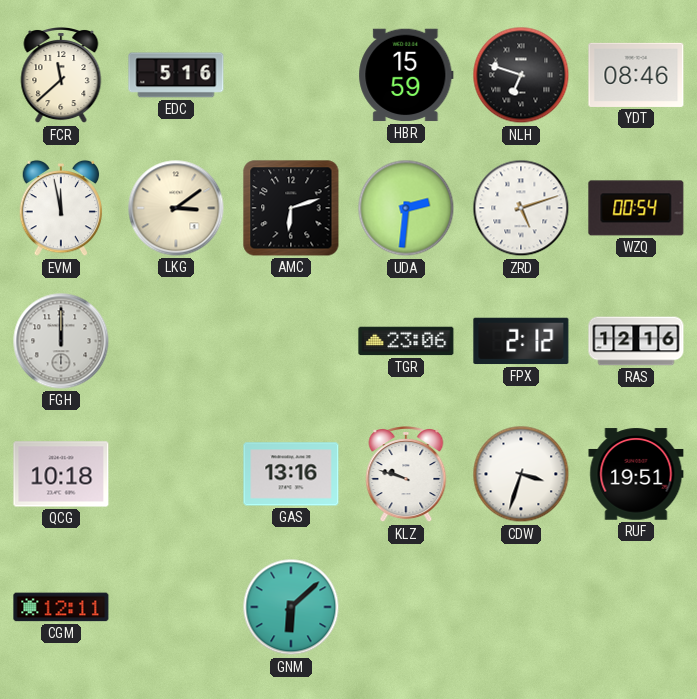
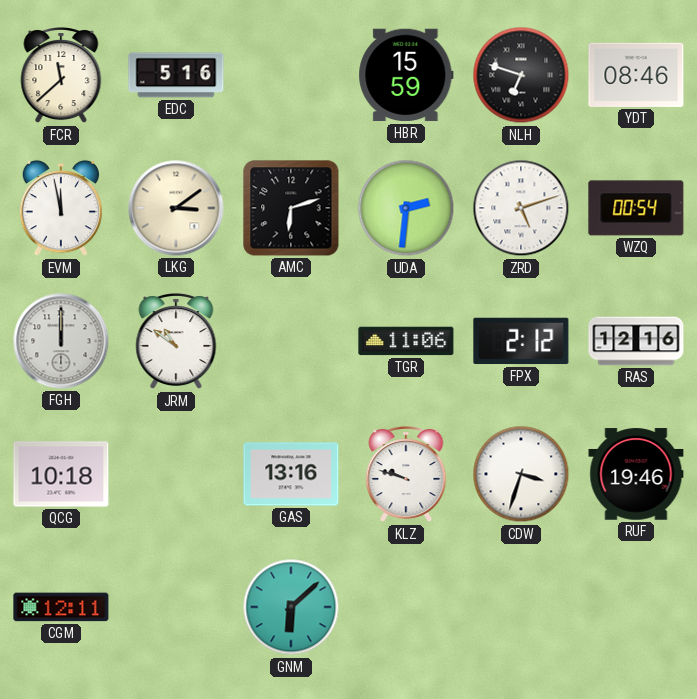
JRM: none -> 10:51
TGR: 23:06 -> 11:06
RUF: 19:51 -> 19:46
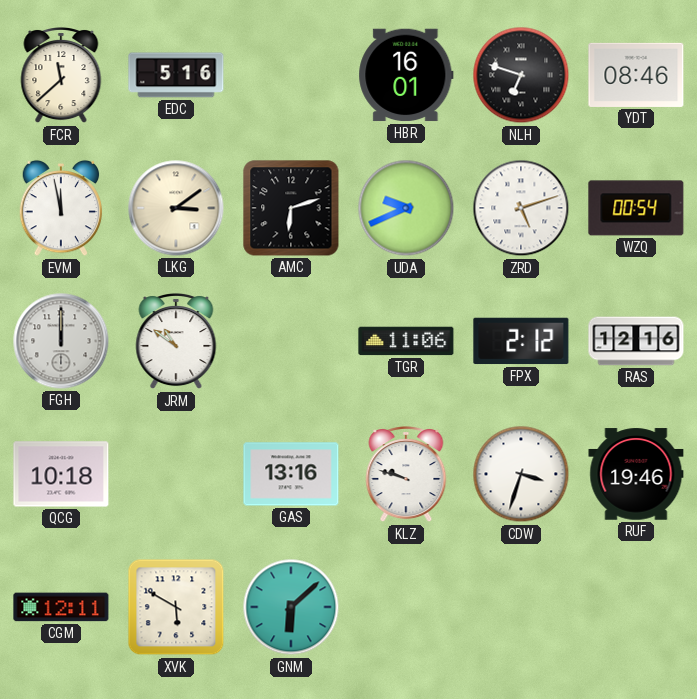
HBR: 15:59 -> 16:01
UDA: 2:31 -> 9:41
XVK: none -> 5:50
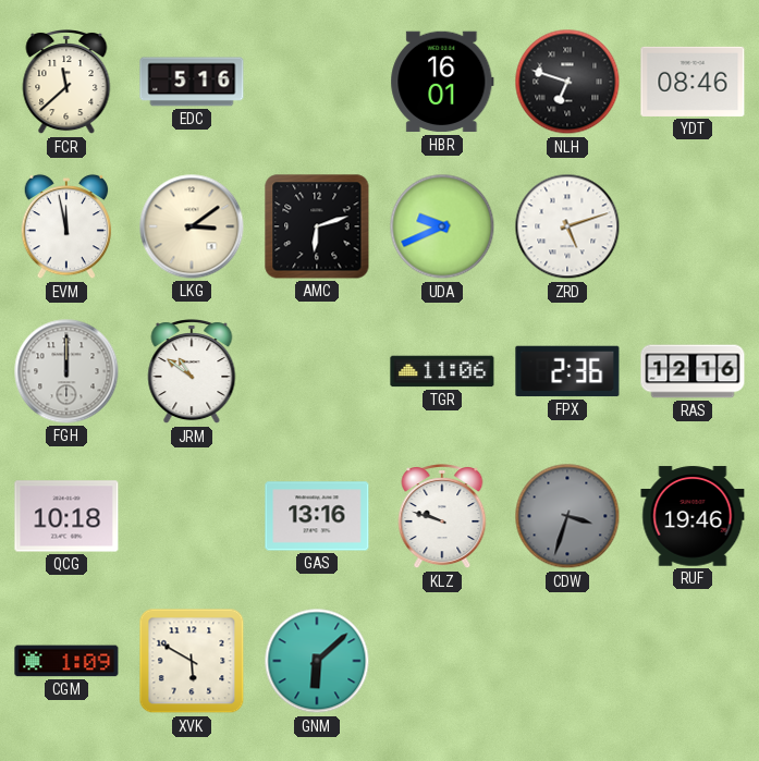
WZQ: 00:54 -> none
FPX: 2:12 -> 2:36
CDW dial: white -> grey
CGM: 12:11 -> 1:09
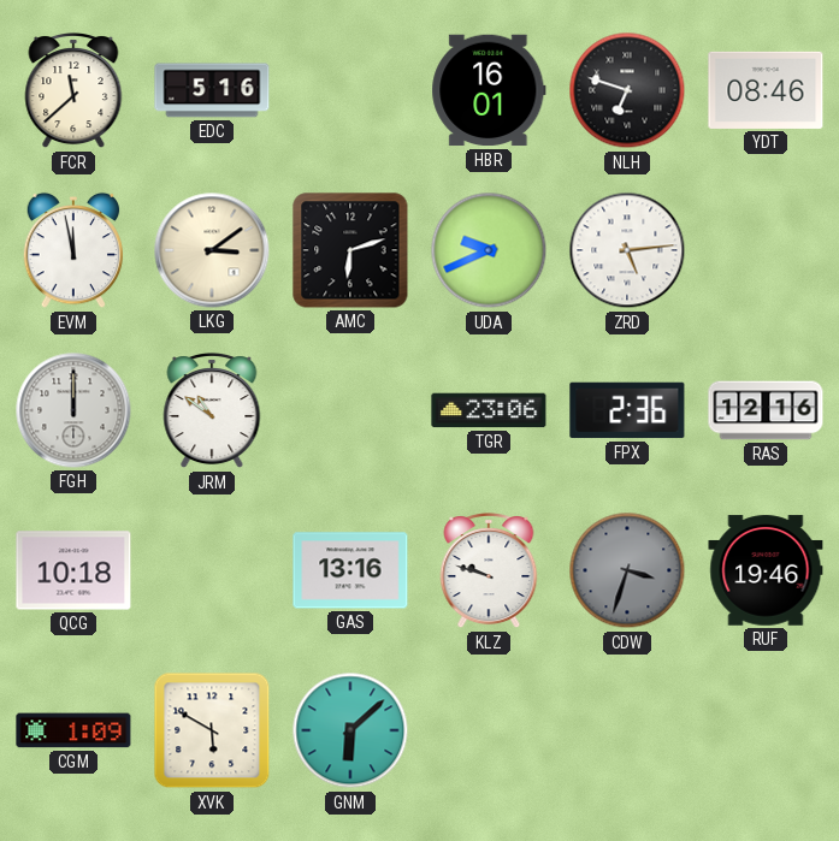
ZRD: 5:12 -> 5:14
TGR: 11:06 -> 23:06
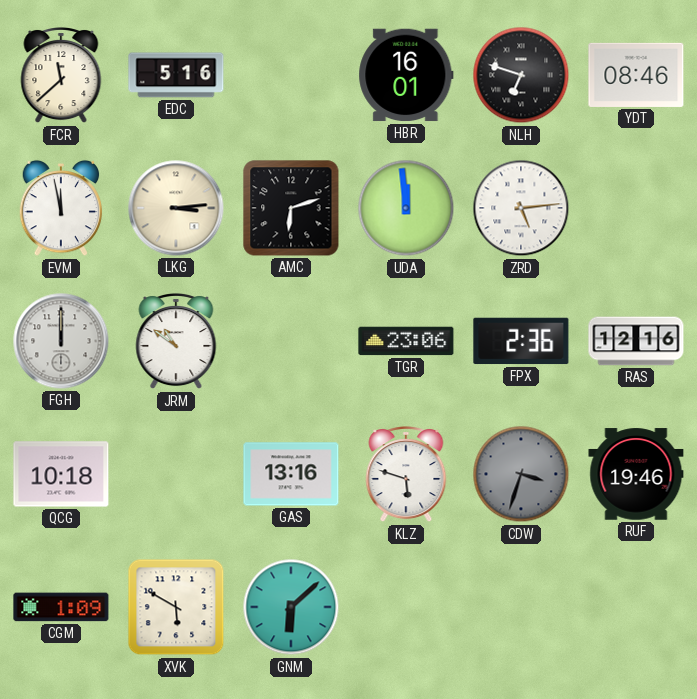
LKG: 3:09 -> 3:14
UDA: 9:41 -> 11:59
KLZ: 9:48 -> 5:48
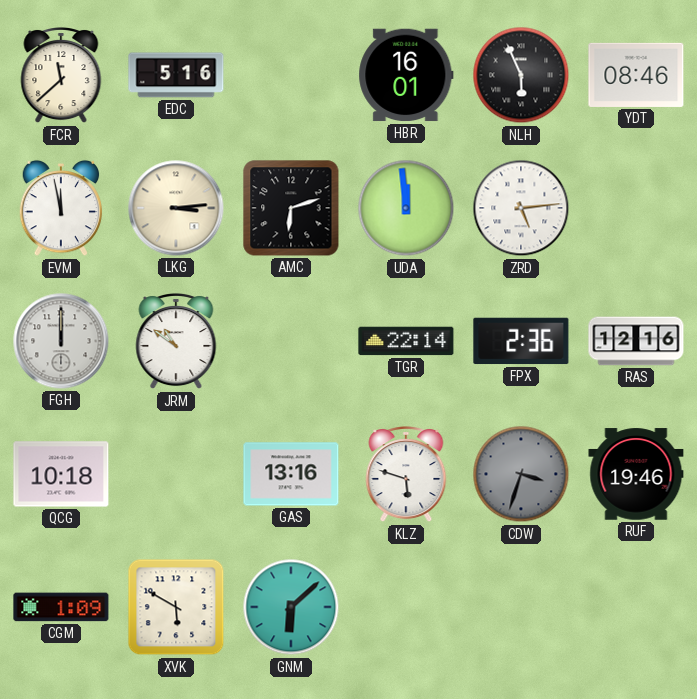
NLH: 6:48 -> 5:56
TGR: 23:06 -> 22:14
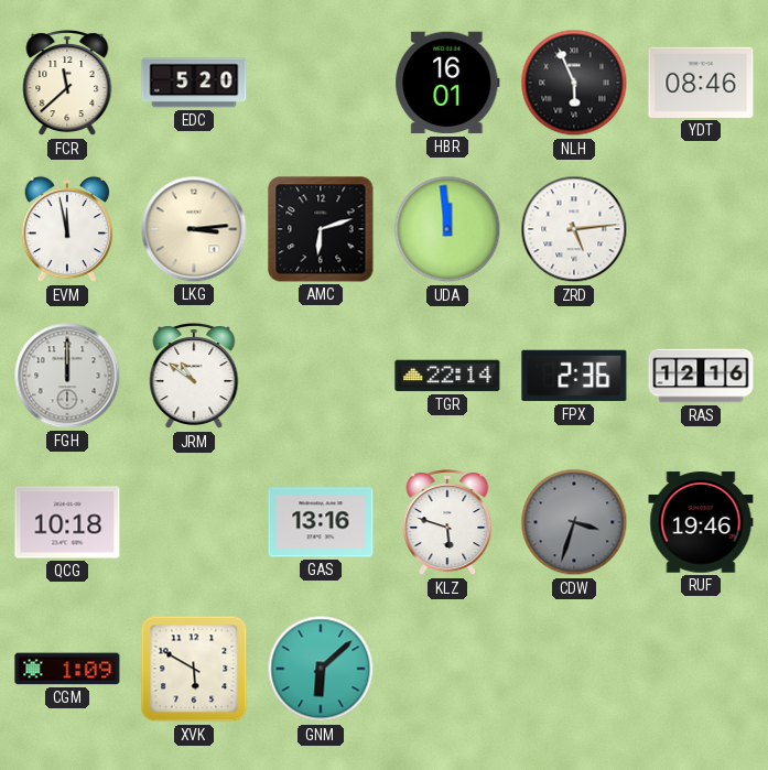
EDC: 5:16 -> 5:20
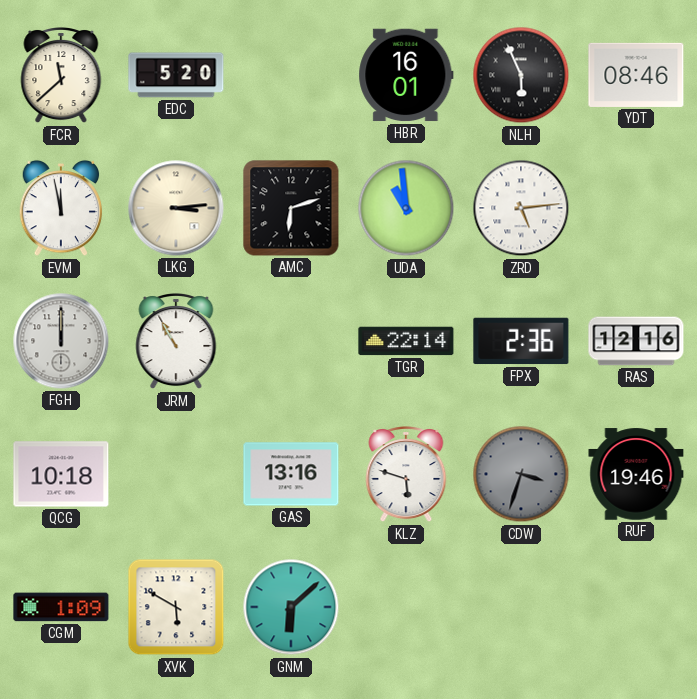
UDA: 11:59 -> 10:59
JRM: 10:51 -> 10:55
